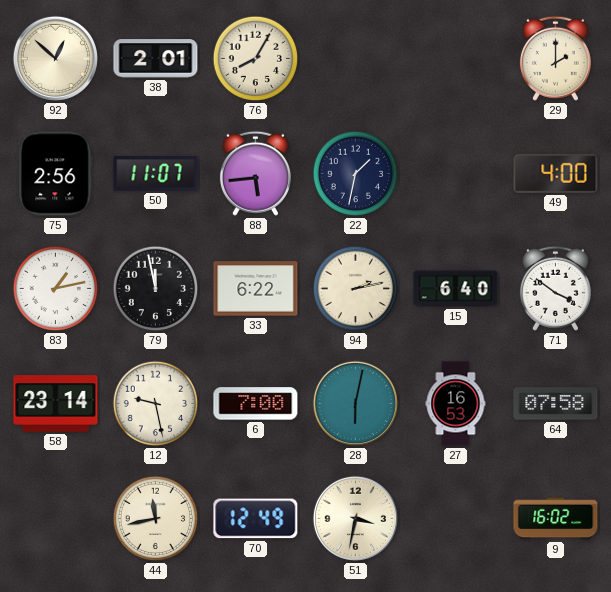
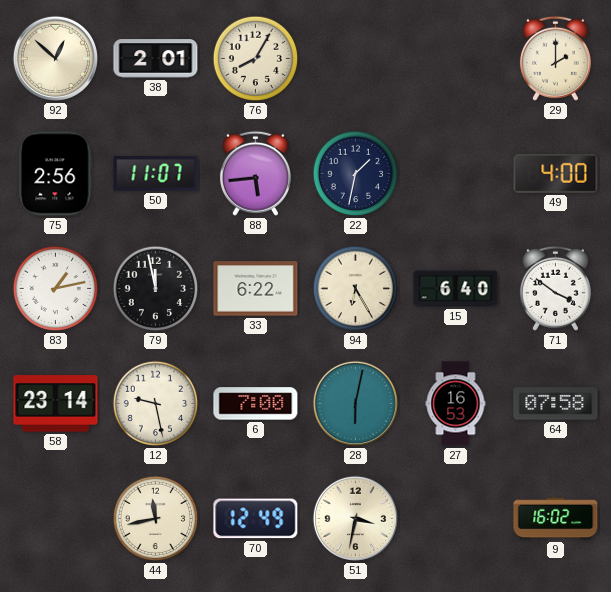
94: 2:13 -> 6:25
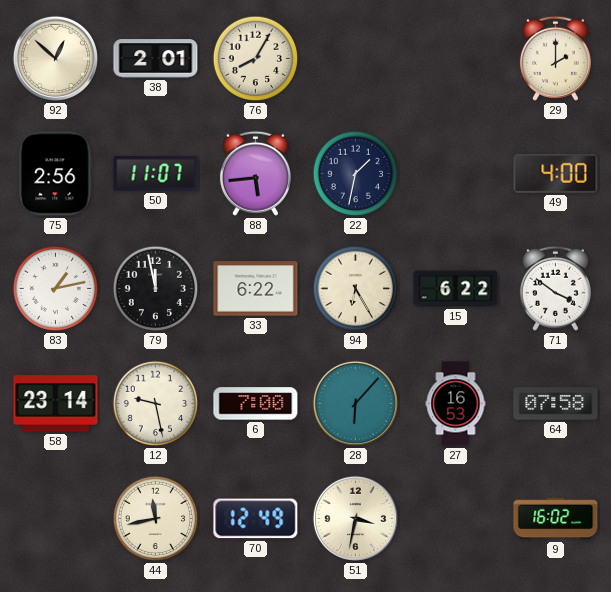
15: 6:40 -> 6:22
28: 6:02 -> 6:07
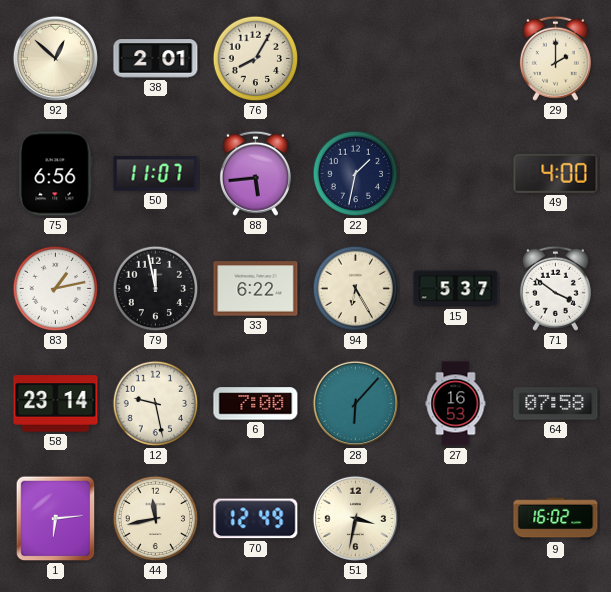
75: 2:56 -> 6:56
15: 6:22 -> 5:37
1: none -> 6:14
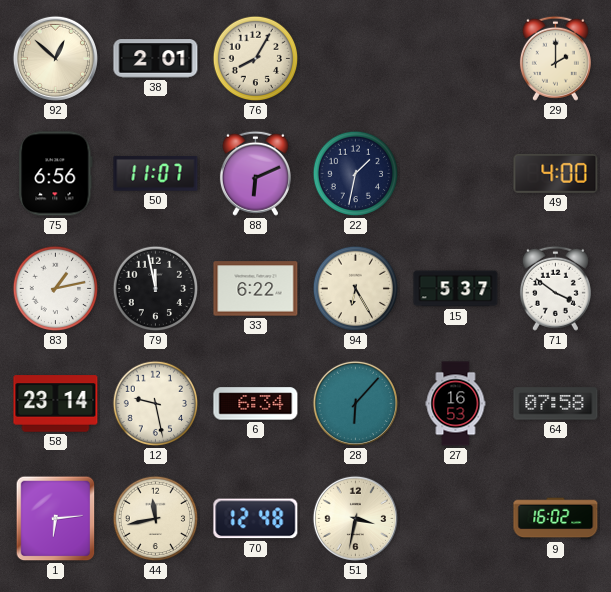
88: 5:44 -> 6:11
6: 7:00 -> 6:34
70: 12:49 -> 12:48
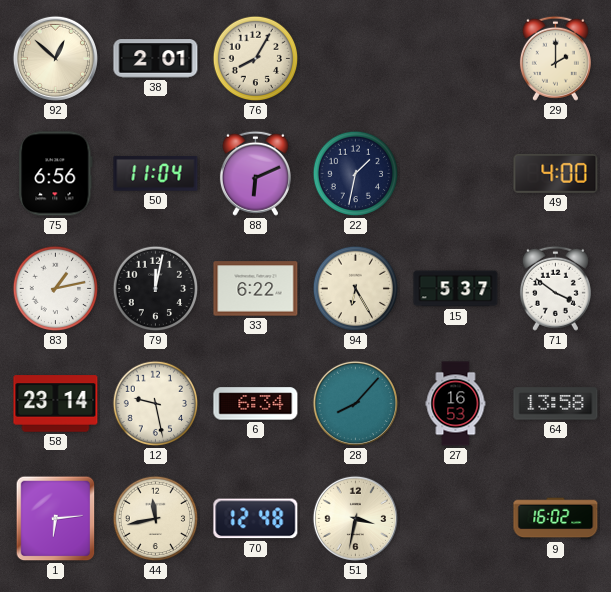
50: 11:07 -> 11:04
79: 11:58 -> 12:02
28: 6:07 -> 8:07
64: 07:58 -> 13:58
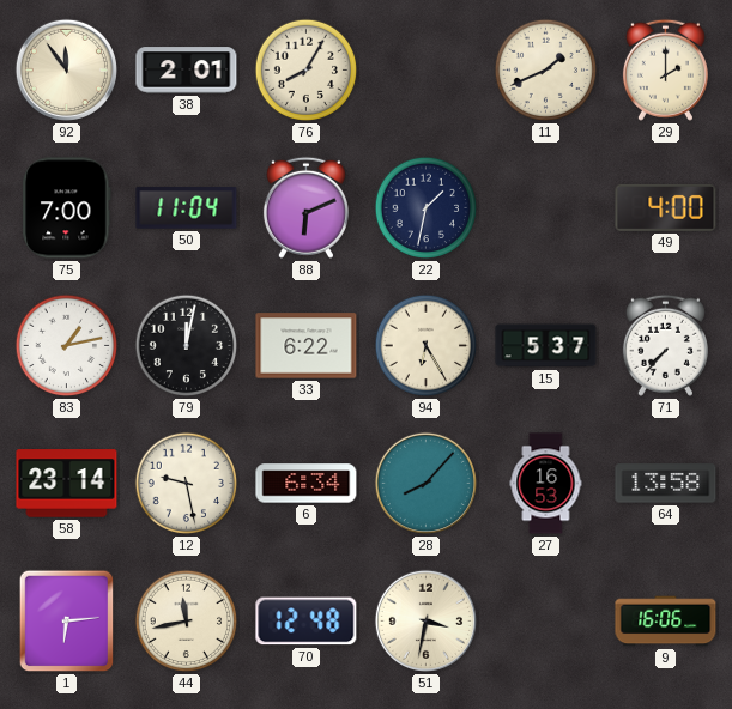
92: 12:52 -> 11:54
11: none -> 1:41
75: 6:56 -> 7:00
71: 3:51 -> 7:37
9: 16:02 -> 16:06
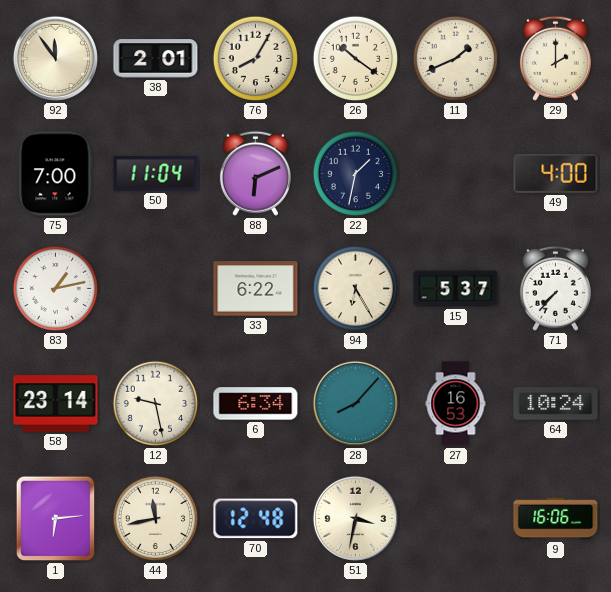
26: none -> 10:21
79: 12:02 -> none
64: 13:58 -> 10:24
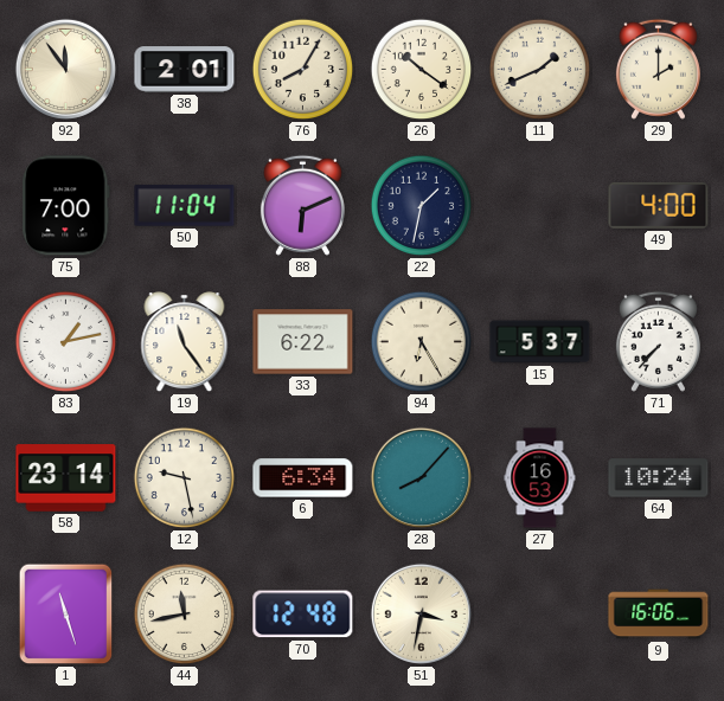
19: none -> 11:24
1: 6:14 -> 11:27
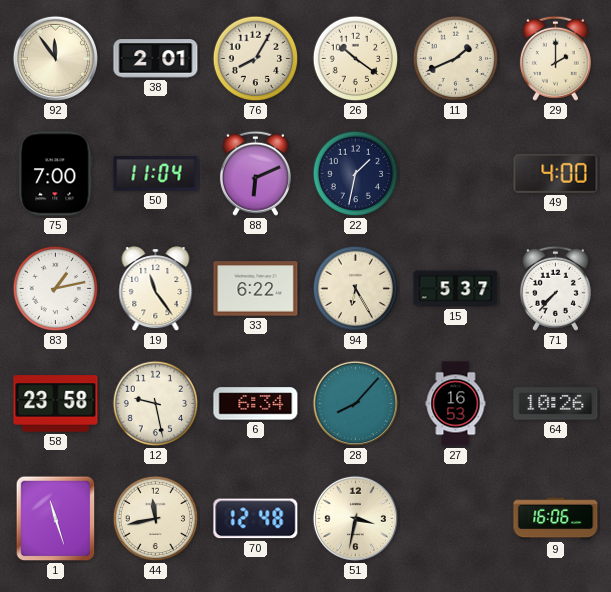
58: 23:14 -> 23:58
64: 10:24 -> 10:26
